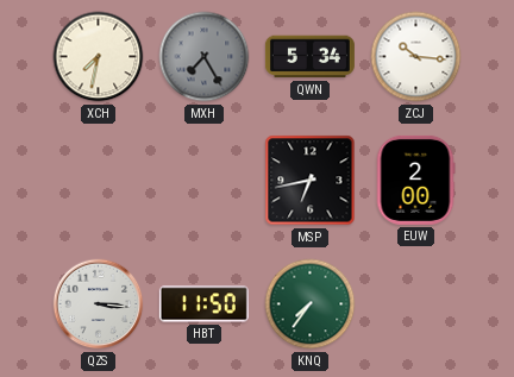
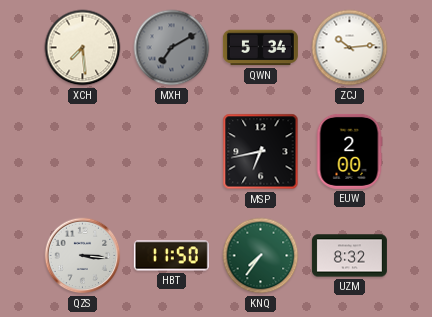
XCH: 7:32 -> 7:29
MXH: 7:25 -> 7:10
ZCJ: 10:16 -> 10:14
UZM: none -> 8:32
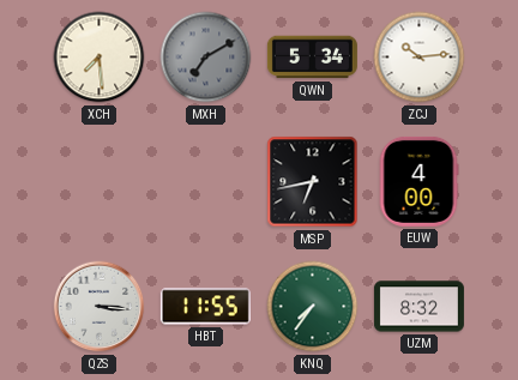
EUW: 2:00 -> 4:00
HBT: 11:50 -> 11:55
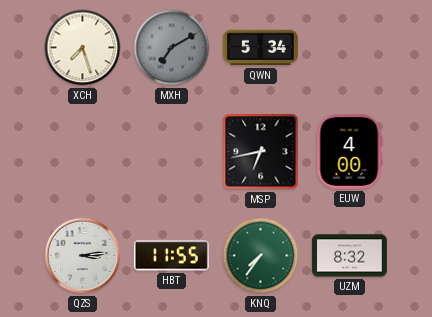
XCH: 7:29 -> 7:27
ZCJ: 10:14 -> none
QZS: 3:16 -> 3:14
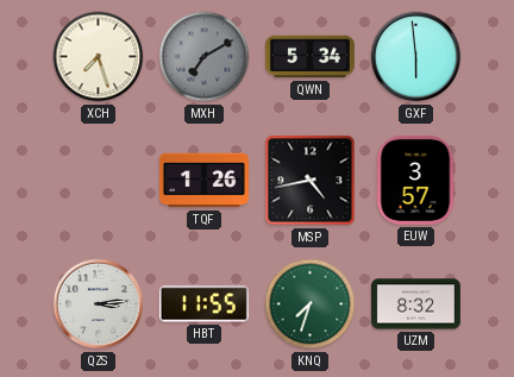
GXF: none -> 5:59
TQF: none -> 1:26
MSP: 6:43 -> 4:43
EUW: 4:00 -> 3:57
KNQ: 7:36 -> 7:33
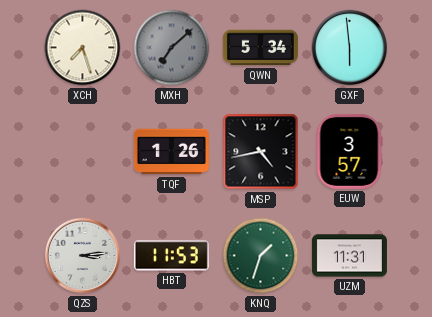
MXH: 7:10 -> 7:08
HBT: 11:55 -> 11:53
KNQ: 7:33 -> 1:33
UZM: 8:32 -> 11:31
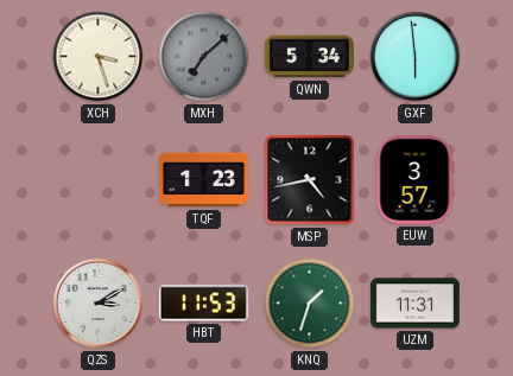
XCH: 7:27 -> 3:27
TQF: 1:26 -> 1:23
QZS: 3:14 -> 3:10
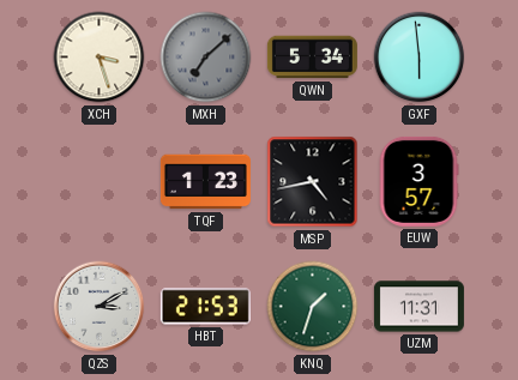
HBT: 11:53 -> 21:53
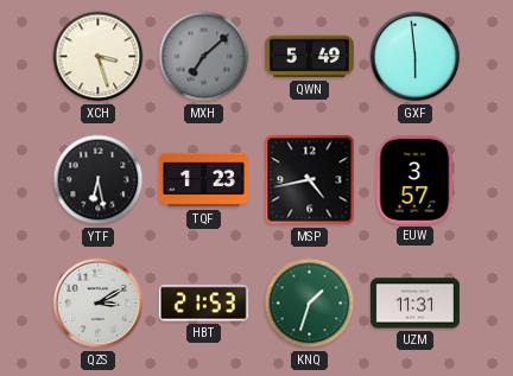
QWN: 5:34 -> 5:49
YTF: none -> 6:28
